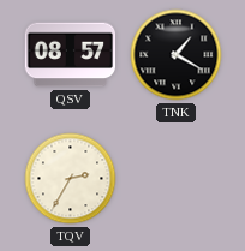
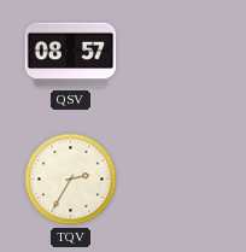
TNK: 1:20 -> none
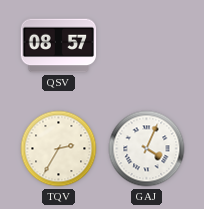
GAJ: none -> 4:04
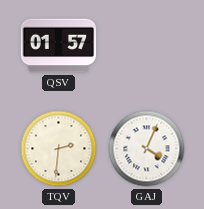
QSV: 08:57 -> 01:57
TQV: 2:35 -> 2:31
